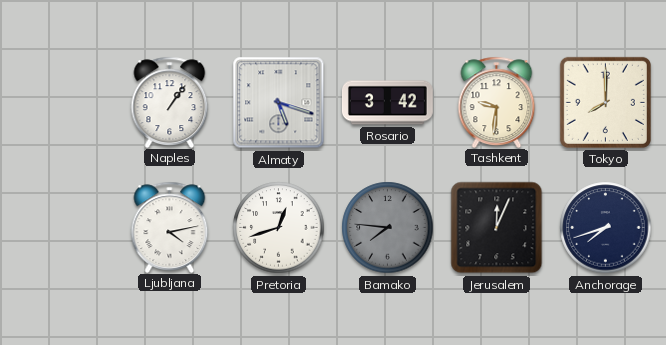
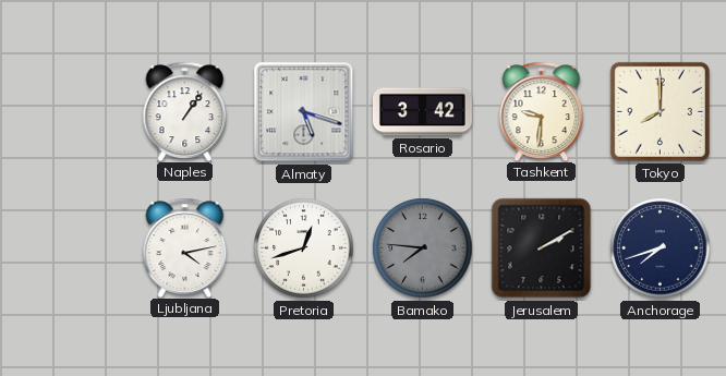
Jerusalem: 12:04 -> 2:10
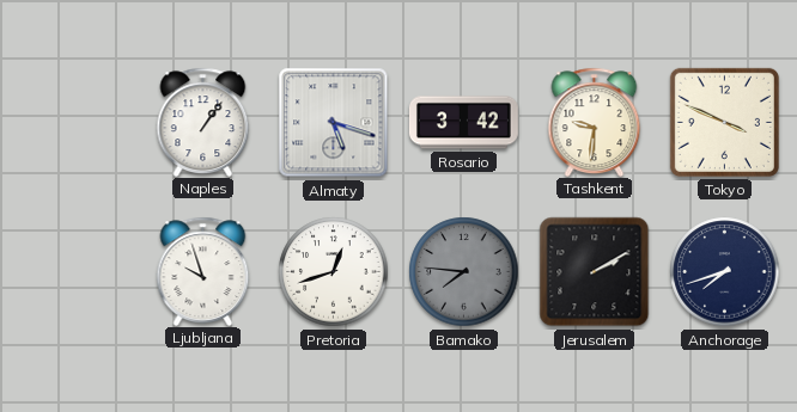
Tokyo: 8:00 -> 3:49
Ljubljana: 4:13 -> 9:57
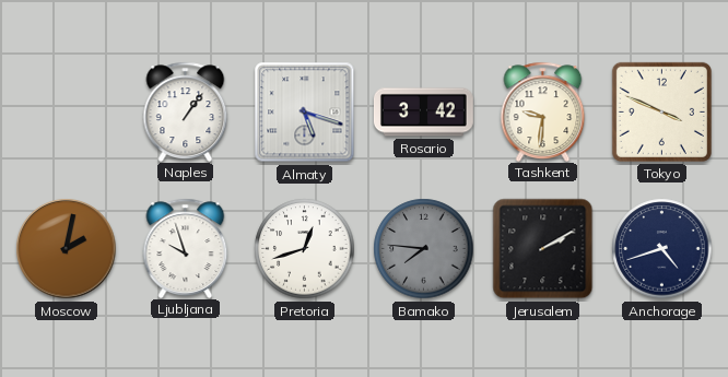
Moscow: none -> 2:02
Anchorage: 7:42 -> 4:42
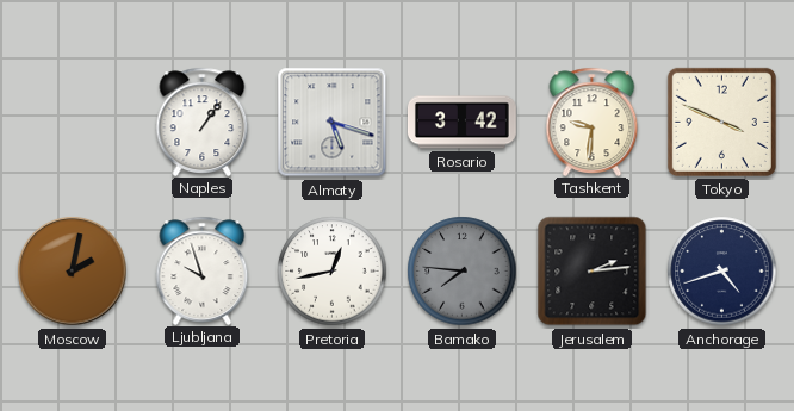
Pretoria: 12:42 -> 12:43
Jerusalem: 2:10 -> 2:14
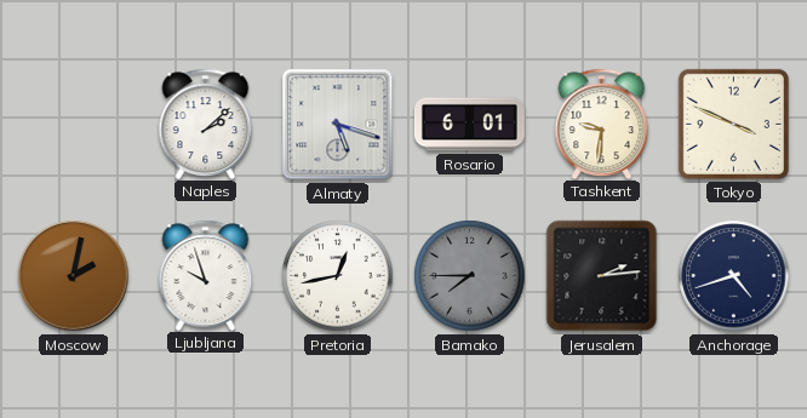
Naples: 1:06 -> 2:08
Rosario: 3:42 -> 6:01
Bamako: 7:46 -> 7:45
